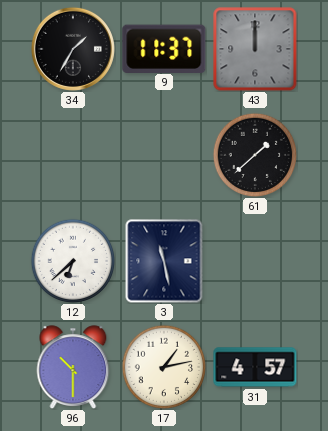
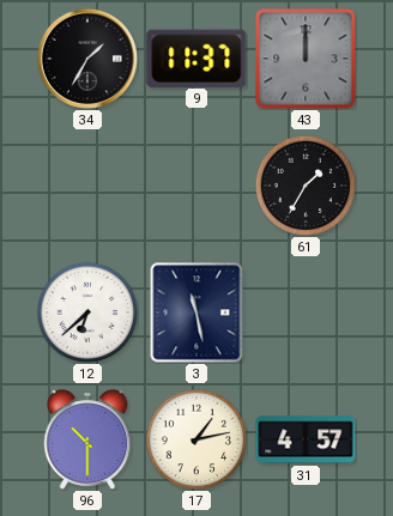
61: 1:38 -> 1:35
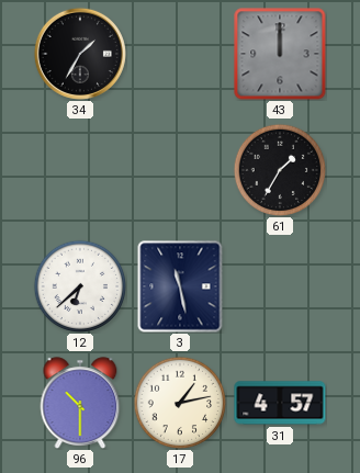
9: 11:37 -> none
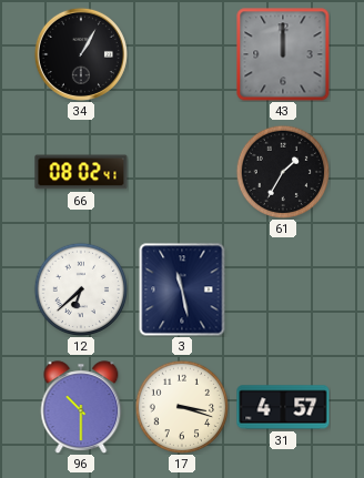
34: 1:35 -> 1:05
66: none -> 08:02
17: 1:13 -> 3:18
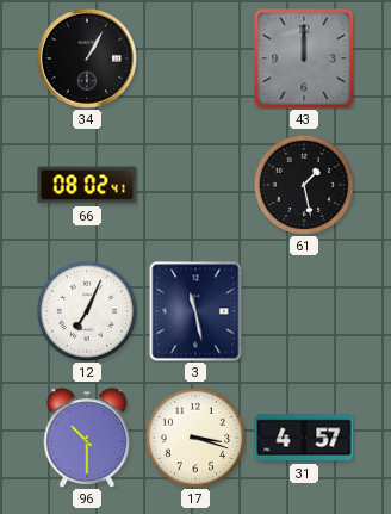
61: 1:35 -> 1:28
12: 6:38 -> 7:04
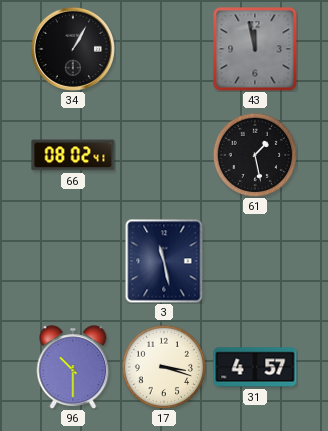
43: 12:00 -> 11:58
12: 7:04 -> none
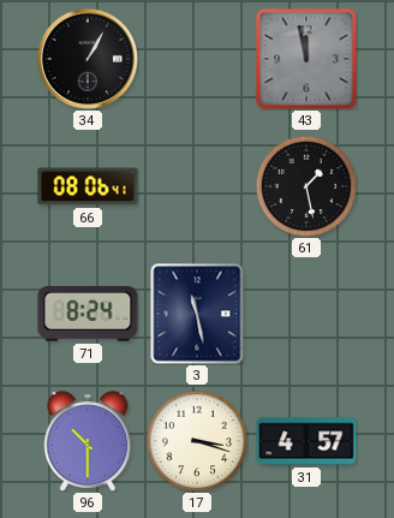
66: 08:02 -> 08:06
71: none -> 8:24
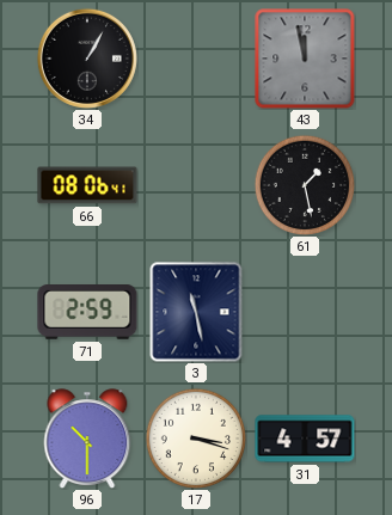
71: 8:24 -> 2:59
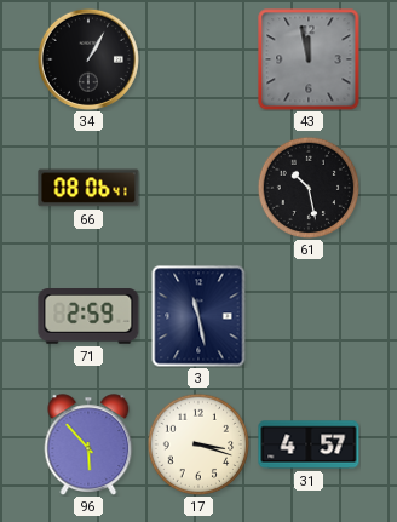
61: 1:28 -> 10:28
96: 10:30 -> 5:53
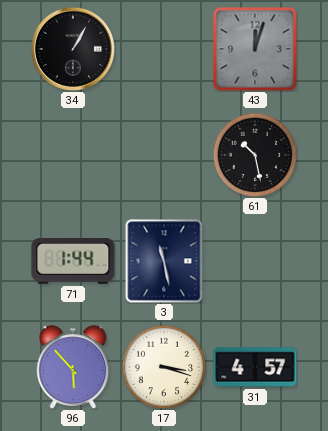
43: 11:58 -> 12:03
66: 08:06 -> none
71: 2:59 -> 1:44
